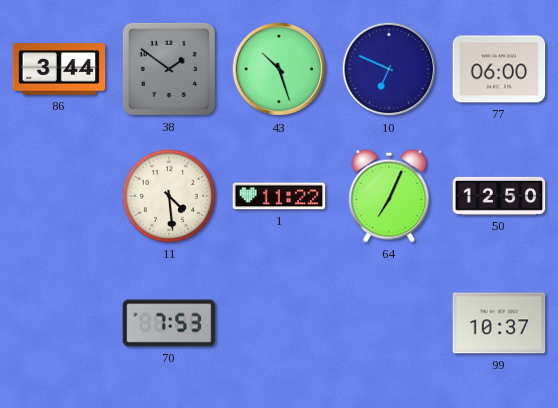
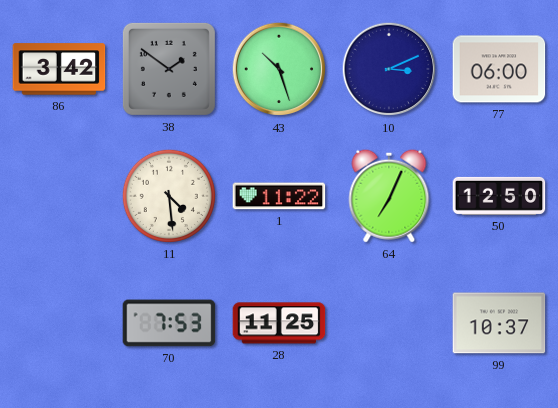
86: 3:44 -> 3:42
10: 6:49 -> 3:11
28: none -> 11:25
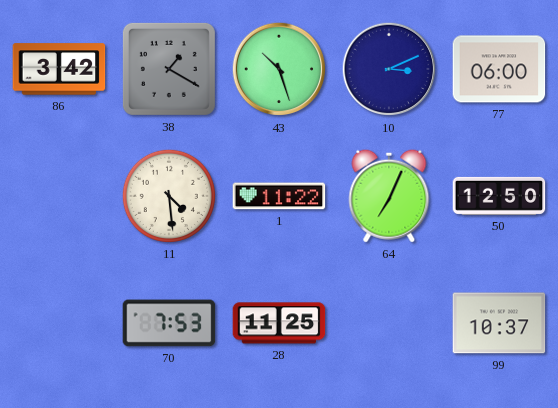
38: 1:51 -> 1:20
